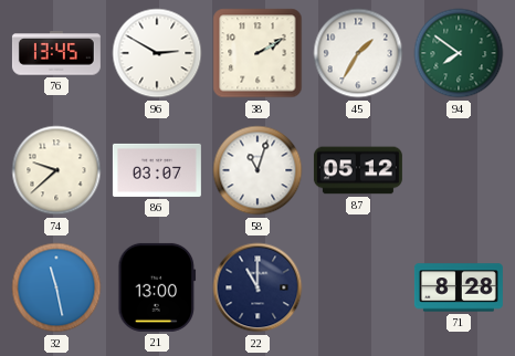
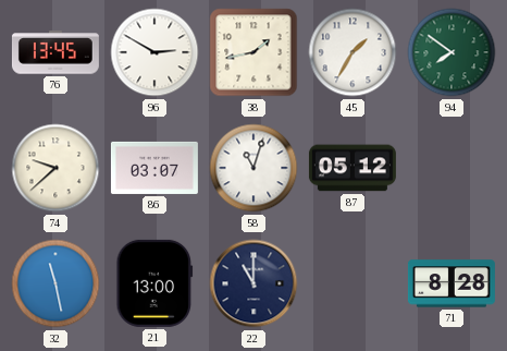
38: 2:10 -> 1:43
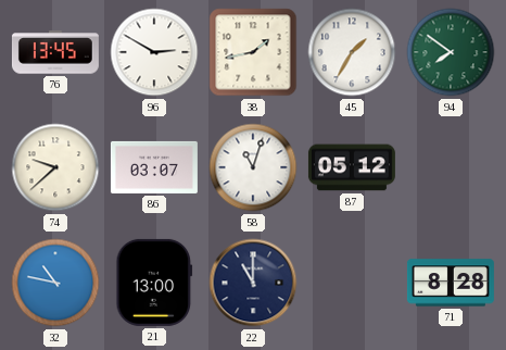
32: 11:28 -> 10:47
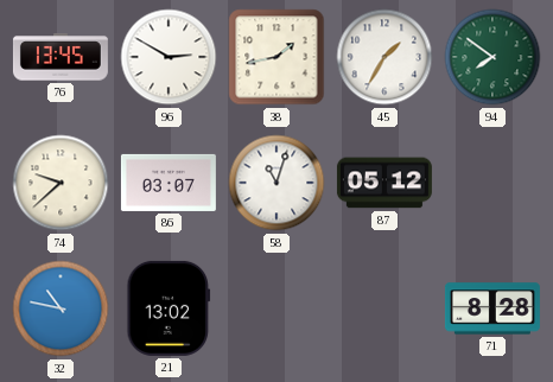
21: 13:00 -> 13:02
22: 11:00 -> none
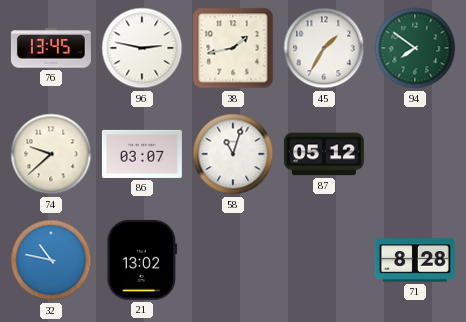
96: 2:50 -> 2:47
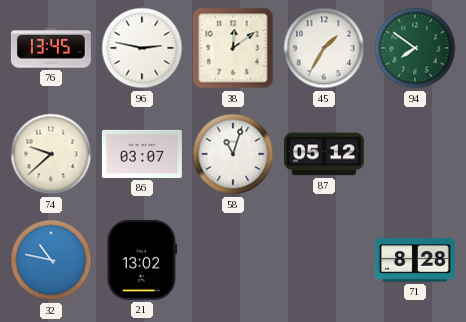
38: 1:43 -> 12:09
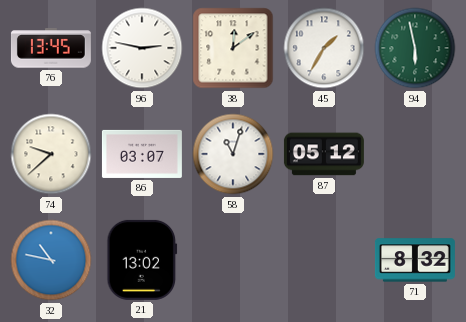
94: 7:51 -> 5:58
71: 8:28 -> 8:32
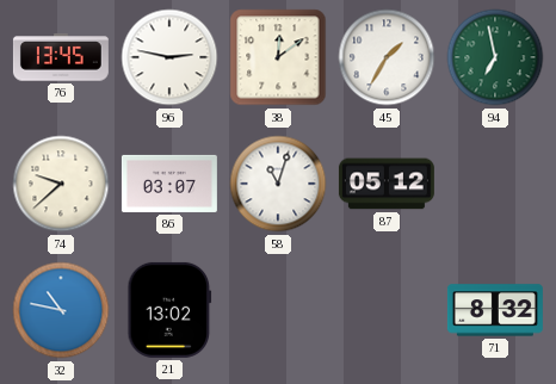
94: 5:58 -> 6:58
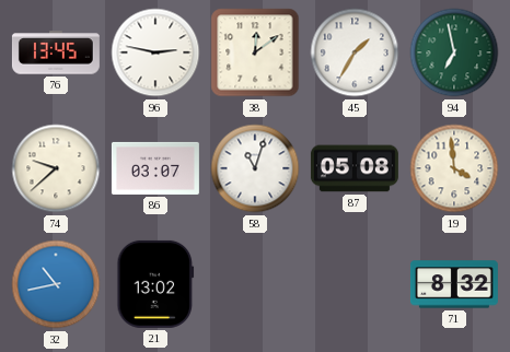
87: 05:12 -> 05:08
19: none -> 3:59
32: 10:47 -> 10:43
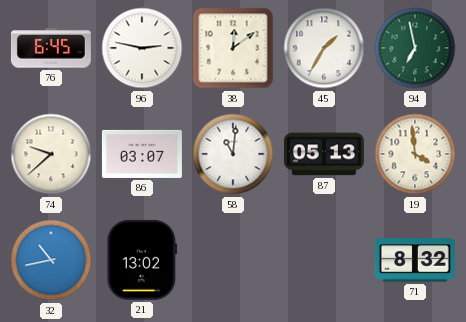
76: 13:45 -> 6:45
58: 11:03 -> 11:01
87: 05:08 -> 05:13
